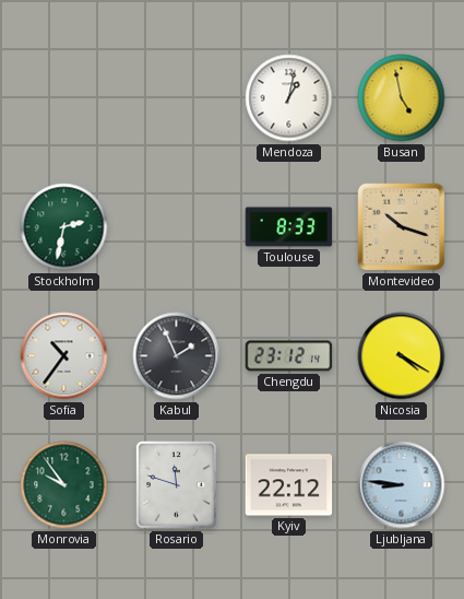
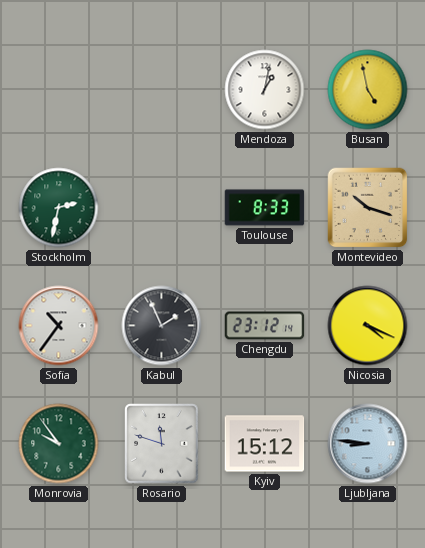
Nicosia: 4:20 -> 4:19
Kyiv: 22:12 -> 15:12
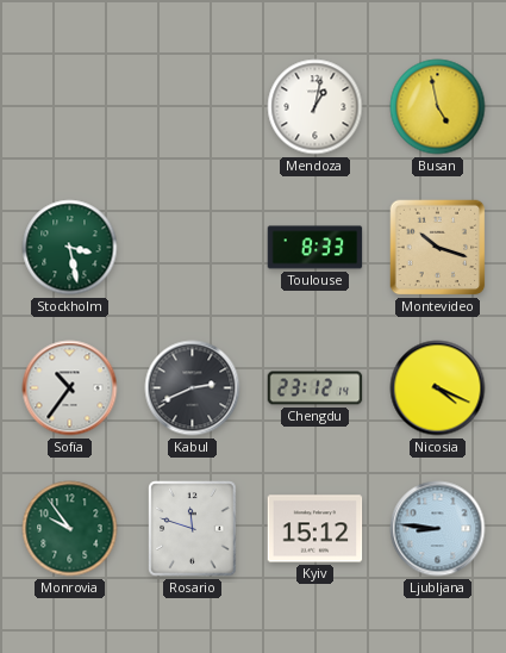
Stockholm: 2:32 -> 3:28
Kabul: 1:56 -> 2:41
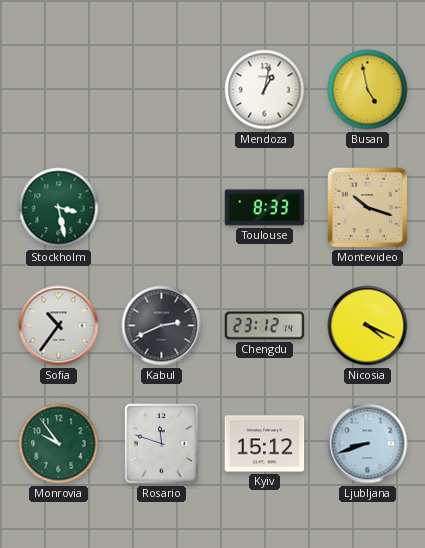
Ljubljana: 8:46 -> 8:42
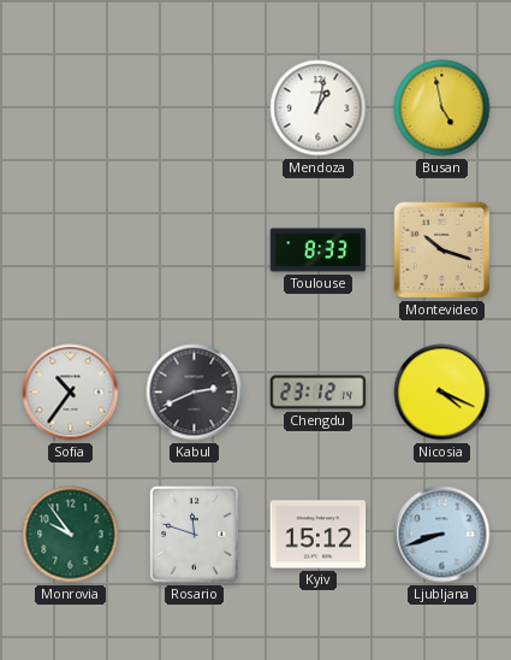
Stockholm: 3:28 -> none
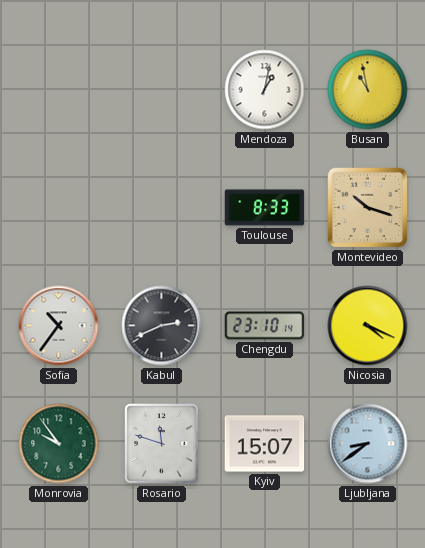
Busan: 4:58 -> 10:58
Chengdu: 23:12 -> 23:10
Kyiv: 15:12 -> 15:07
Ljubljana: 8:42 -> 8:39
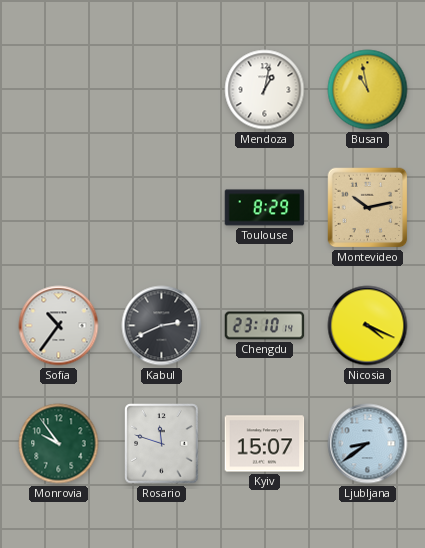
Toulouse: 8:33 -> 8:29
Montevideo: 10:18 -> 10:13
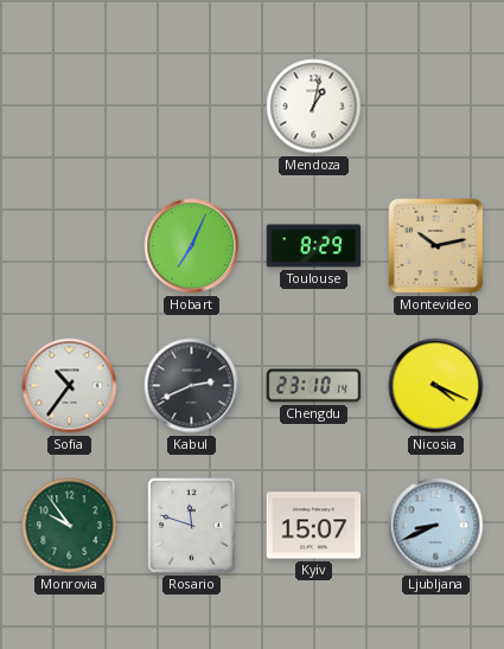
Busan: 10:58 -> none
Hobart: none -> 7:04
Ljubljana: 8:39 -> 8:41
